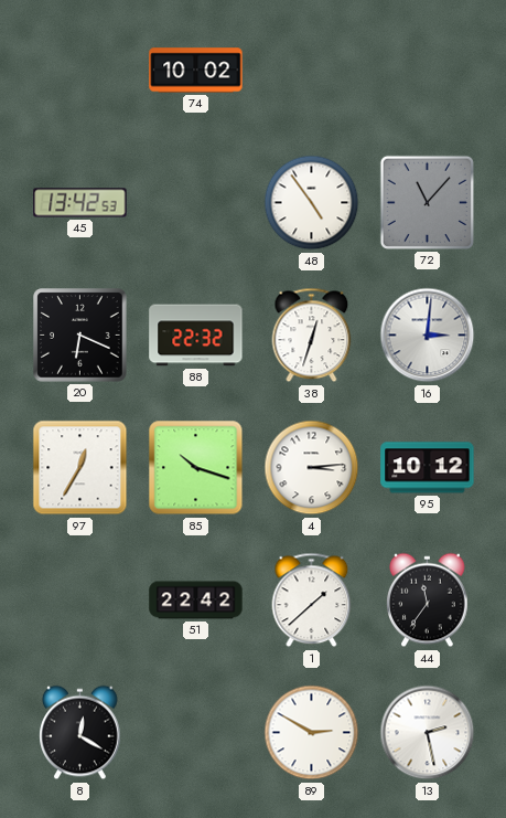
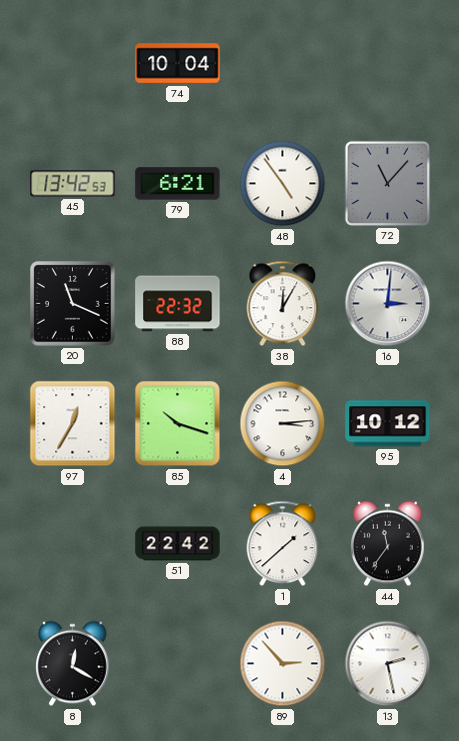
74: 10:02 -> 10:04
79: none -> 6:21
20: 6:19 -> 11:19
38: 12:33 -> 12:05
89: 2:50 -> 2:53
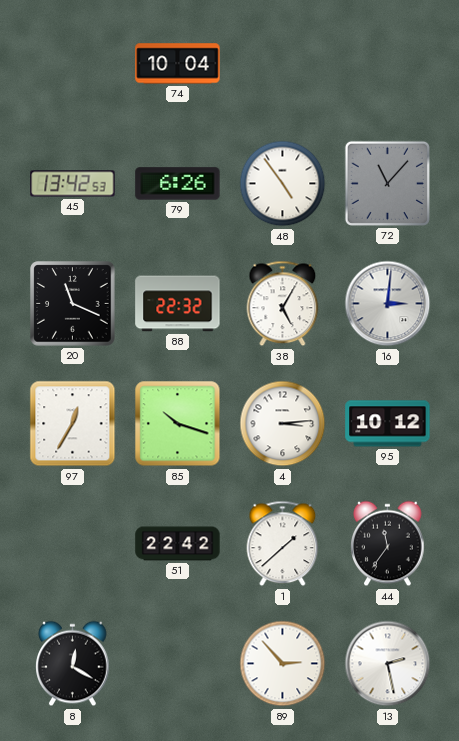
79: 6:21 -> 6:26
38: 12:05 -> 5:05
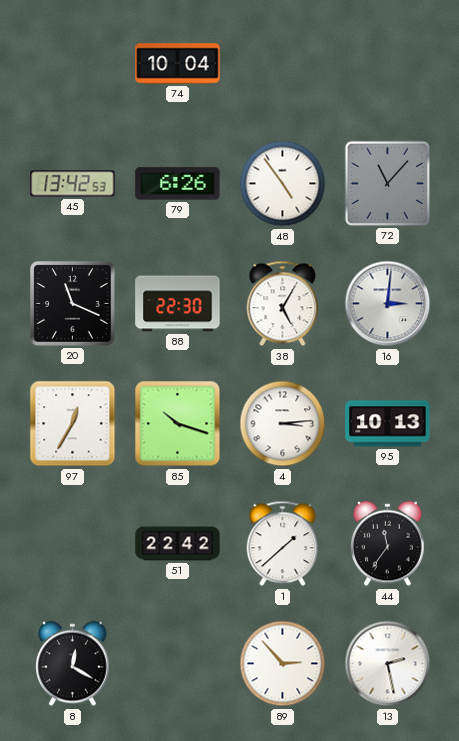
88: 22:32 -> 22:30
95: 10:12 -> 10:13
